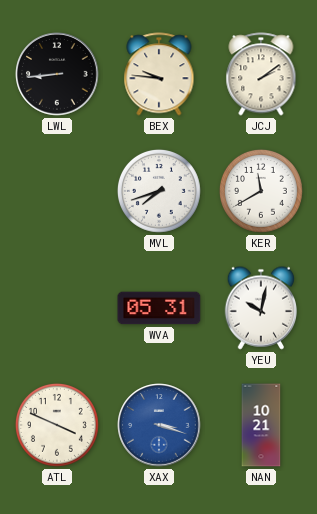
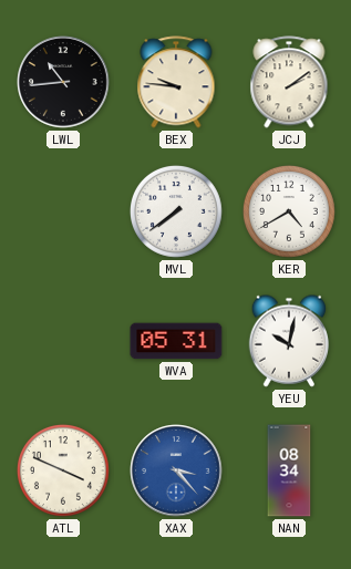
LWL: 8:44 -> 10:44
MVL: 7:42 -> 7:39
KER: 11:40 -> 4:40
XAX: 3:18 -> 3:23
NAN: 10:21 -> 08:34
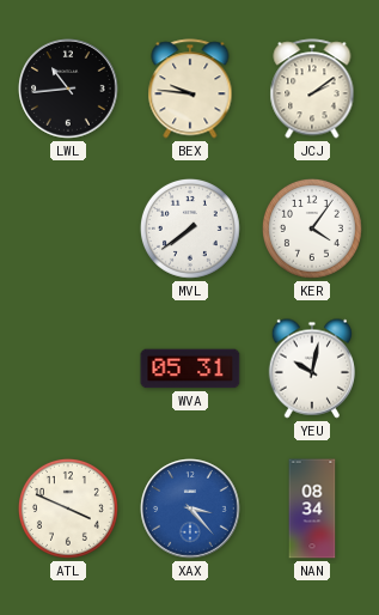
KER: 4:40 -> 4:06
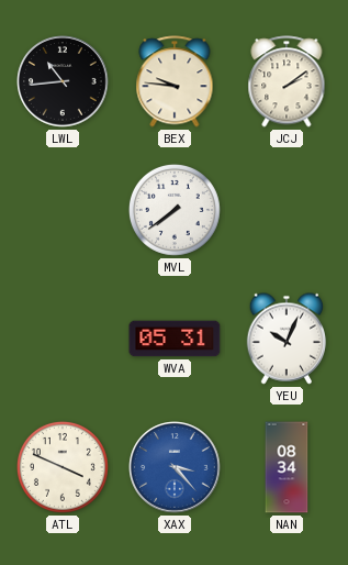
KER: 4:06 -> none
YEU: 10:02 -> 10:04
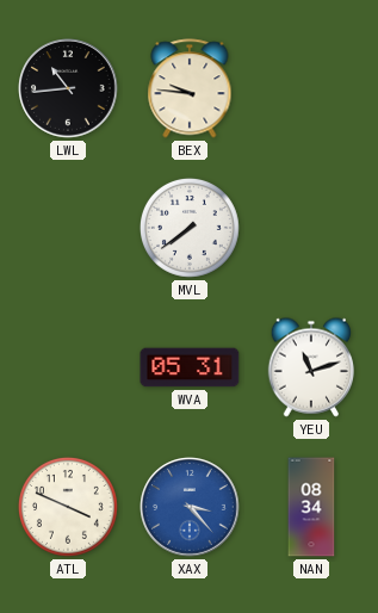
JCJ: 2:09 -> none
YEU: 10:04 -> 11:12
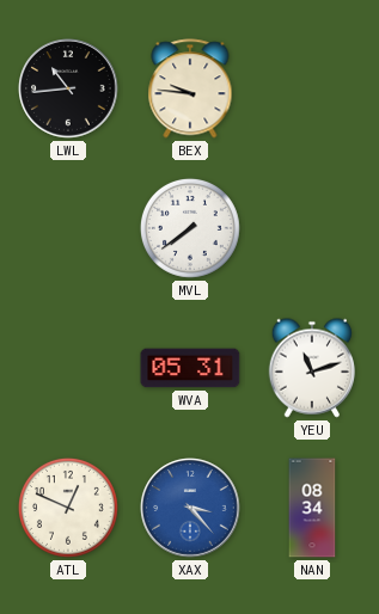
ATL: 3:49 -> 12:49
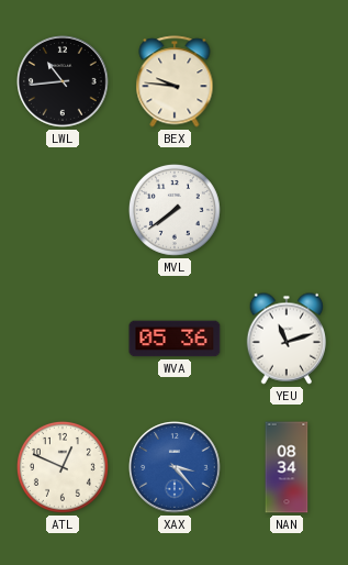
WVA: 05:31 -> 05:36
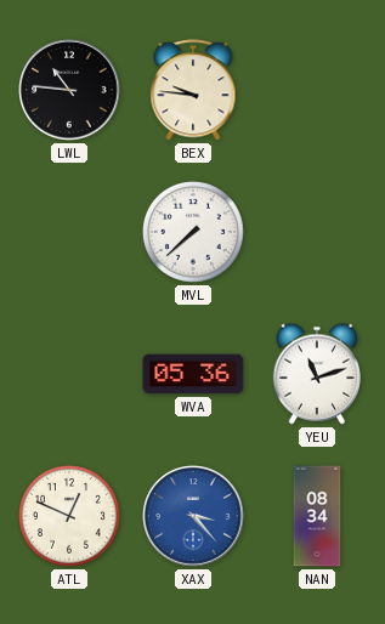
LWL: 10:44 -> 10:46
MVL: 7:39 -> 7:38
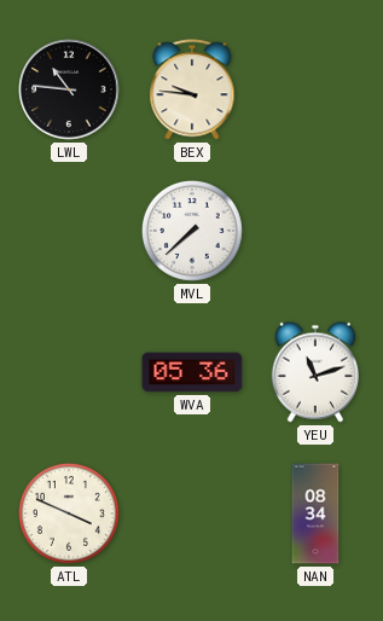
ATL: 12:49 -> 3:49
XAX: 3:23 -> none
